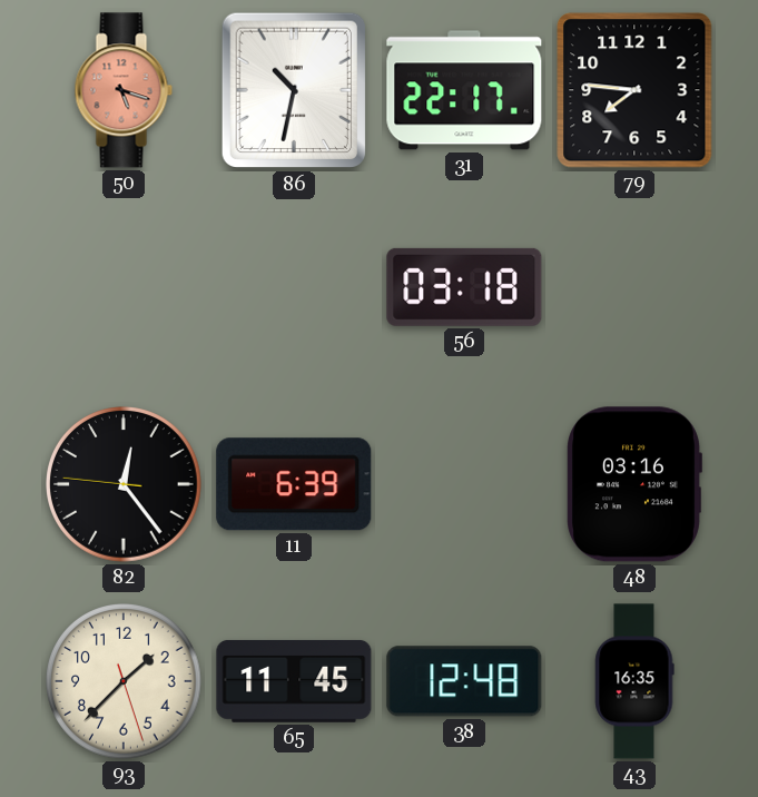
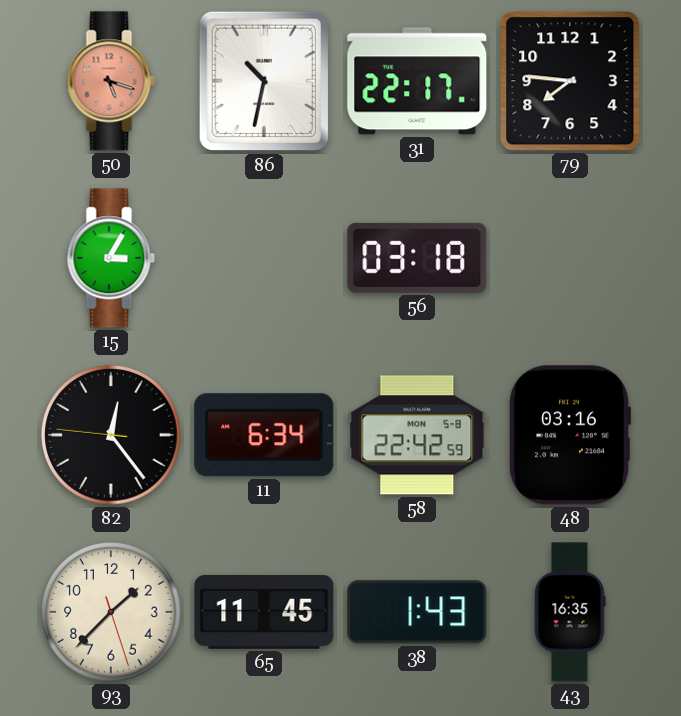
15: none -> 3:05
11: 6:39 -> 6:34
58: none -> 22:42
38: 12:48 -> 1:43
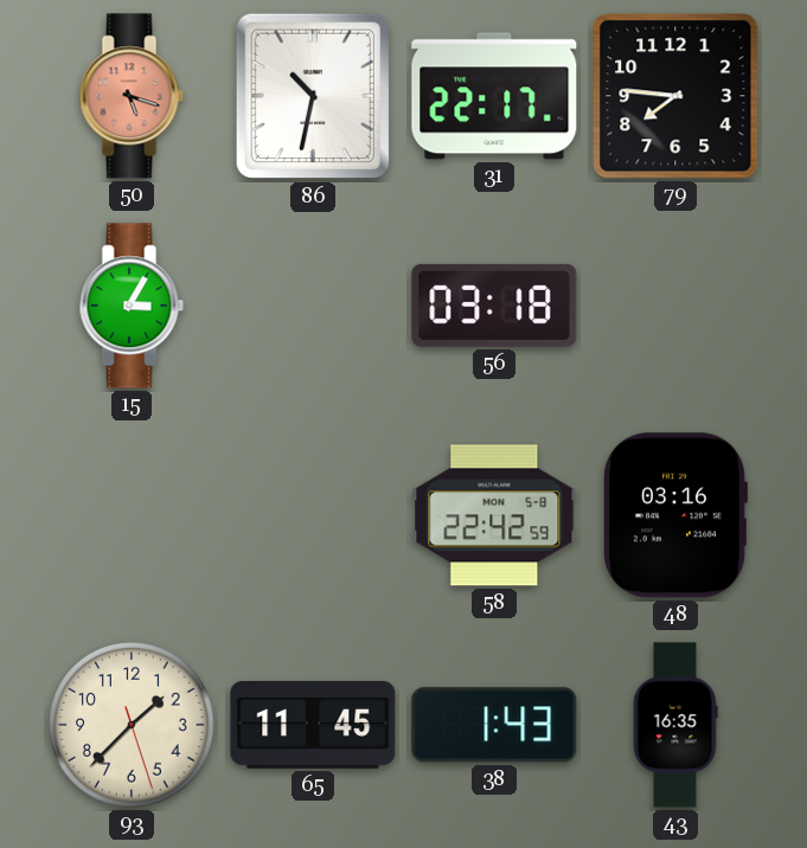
82: 12:23 -> none
11: 6:34 -> none
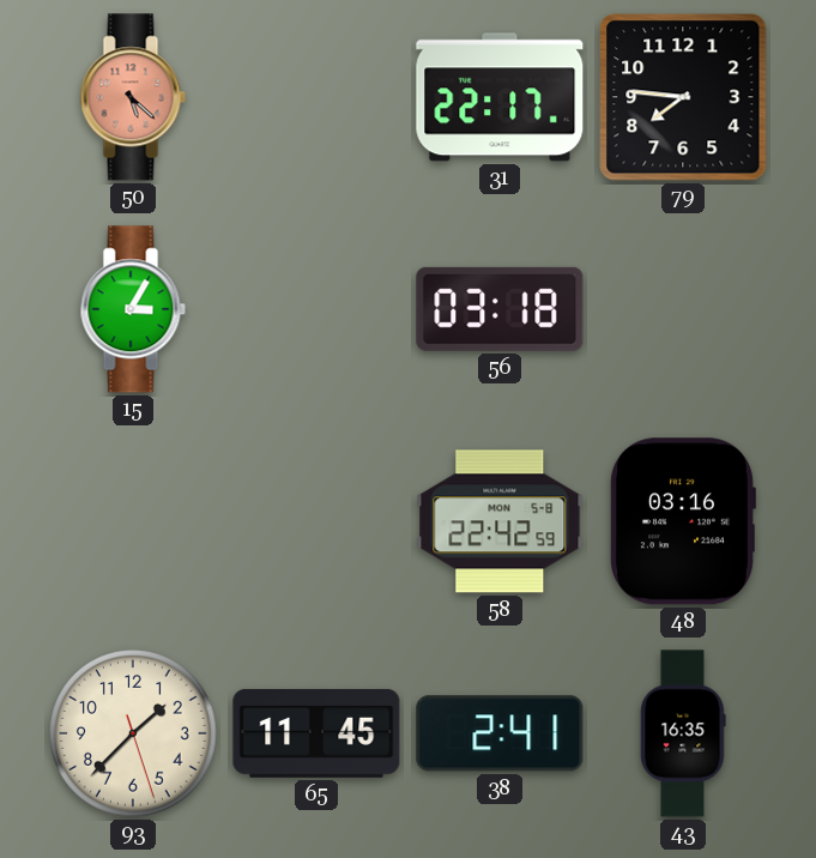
50: 5:18 -> 5:22
86: 10:32 -> none
38: 1:43 -> 2:41
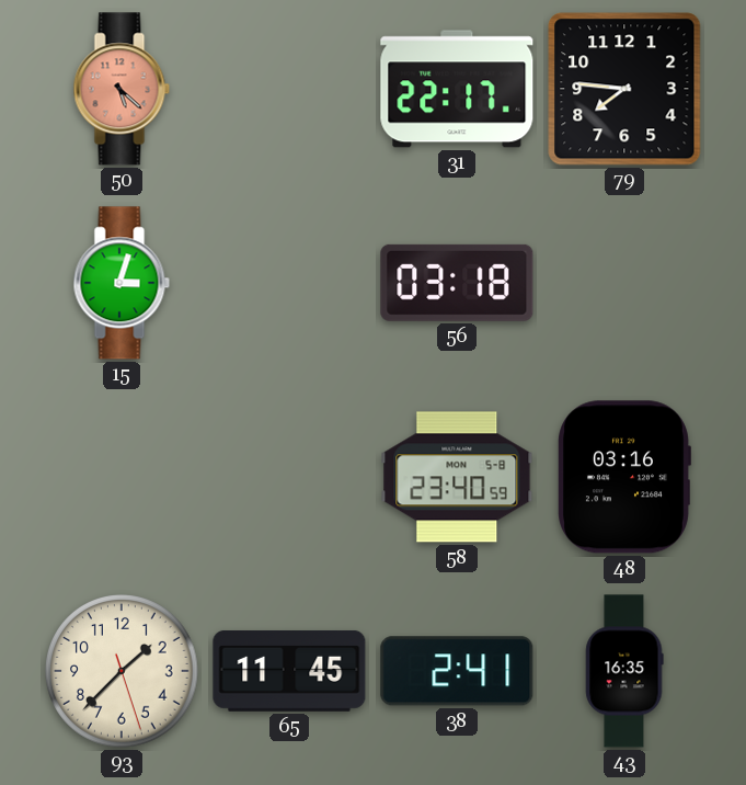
15: 3:05 -> 3:03
58: 22:42 -> 23:40
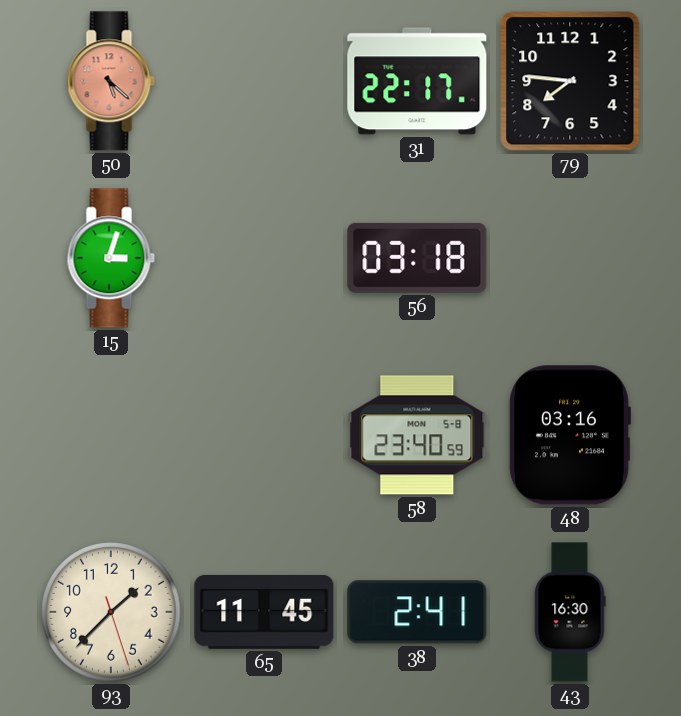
43: 16:35 -> 16:30
